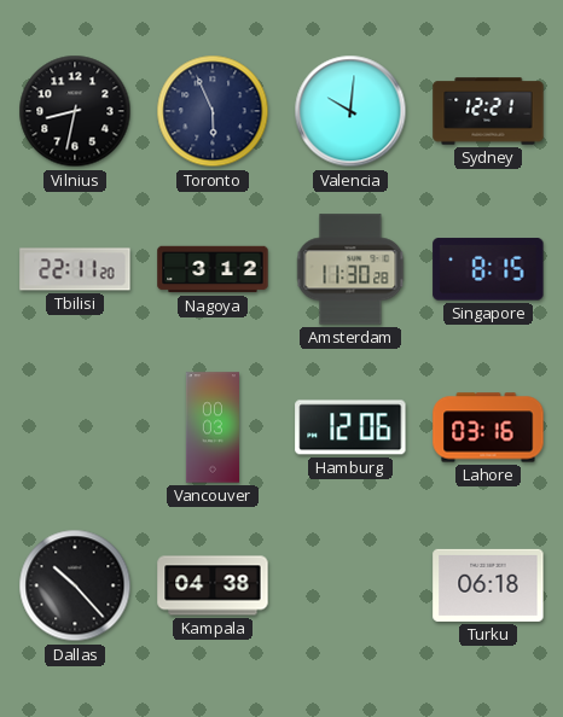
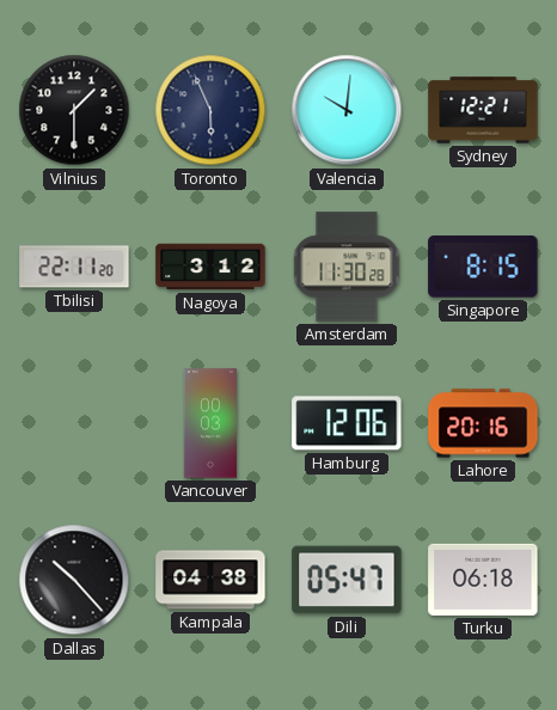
Vilnius: 8:32 -> 1:30
Lahore: 03:16 -> 20:16
Dili: none -> 05:47
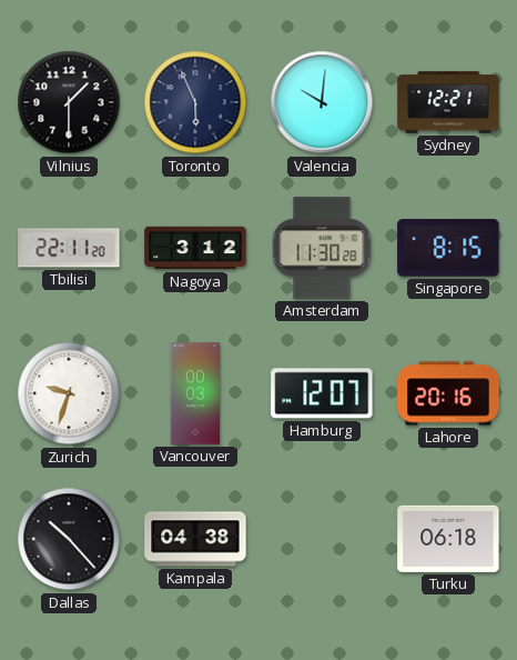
Zurich: none -> 9:33
Hamburg: 12:06 -> 12:07
Dili: 05:47 -> none
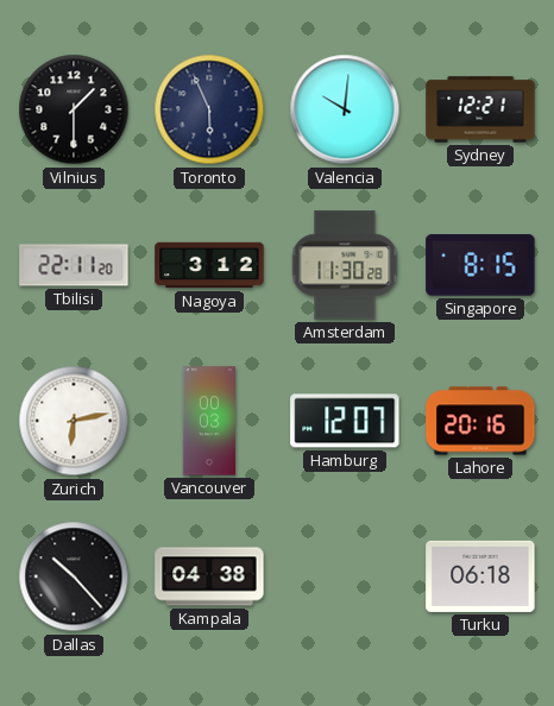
Zurich: 9:33 -> 6:13
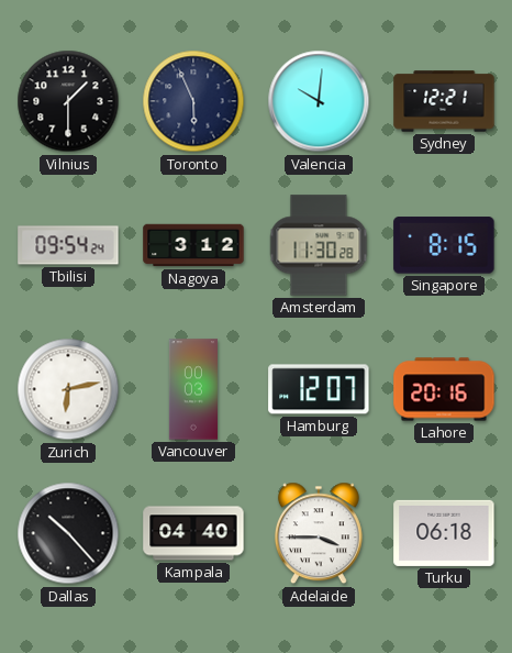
Tbilisi: 22:11 -> 09:54
Kampala: 04:38 -> 04:40
Adelaide: none -> 3:45
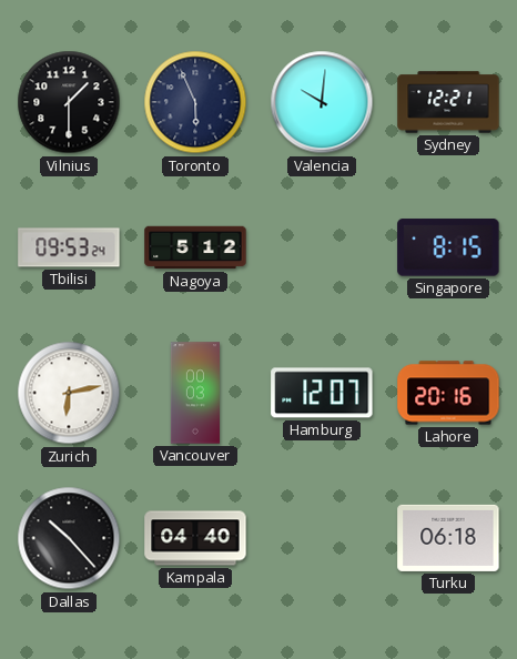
Tbilisi: 09:54 -> 09:53
Nagoya: 3:12 -> 5:12
Amsterdam: 11:30 -> none
Adelaide: 3:45 -> none
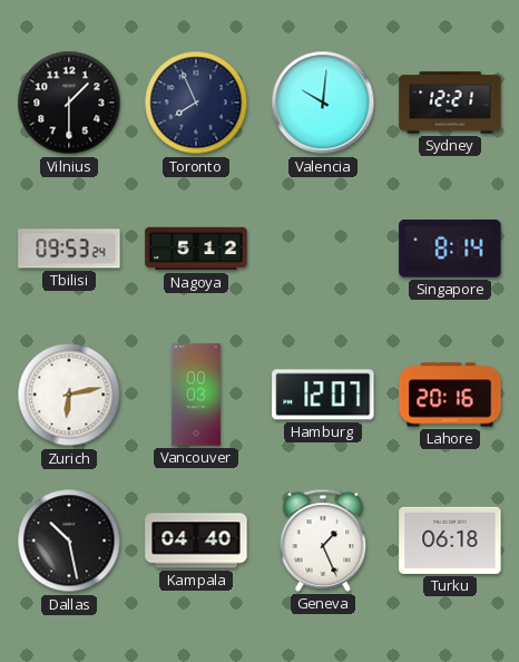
Toronto: 5:56 -> 7:56
Singapore: 8:15 -> 8:14
Dallas: 10:23 -> 10:28
Geneva: none -> 1:26
